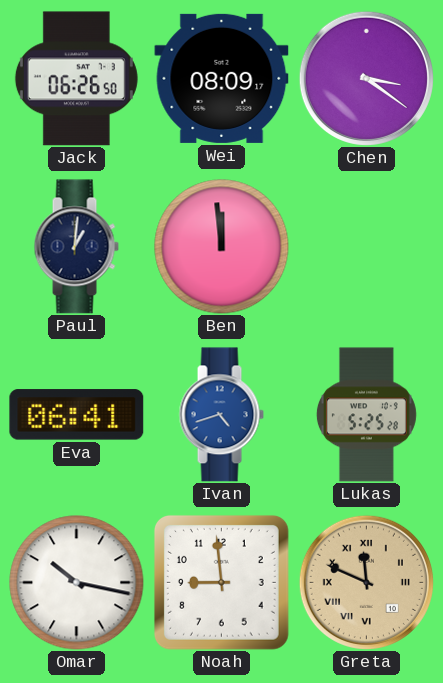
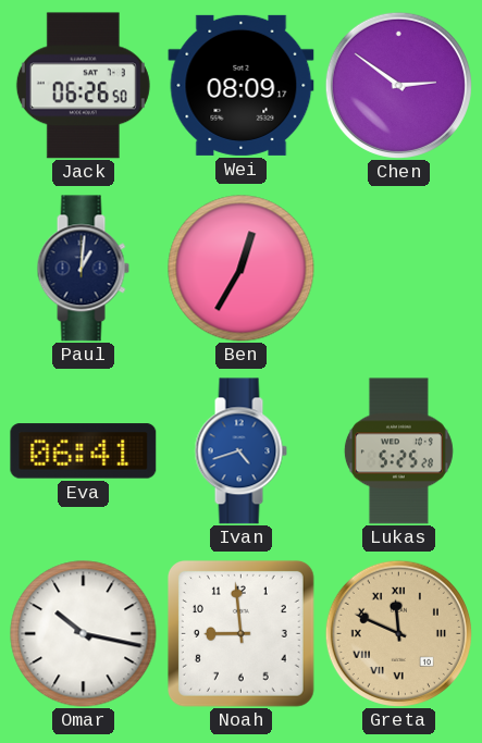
Chen: 3:21 -> 2:51
Ben: 11:59 -> 12:35
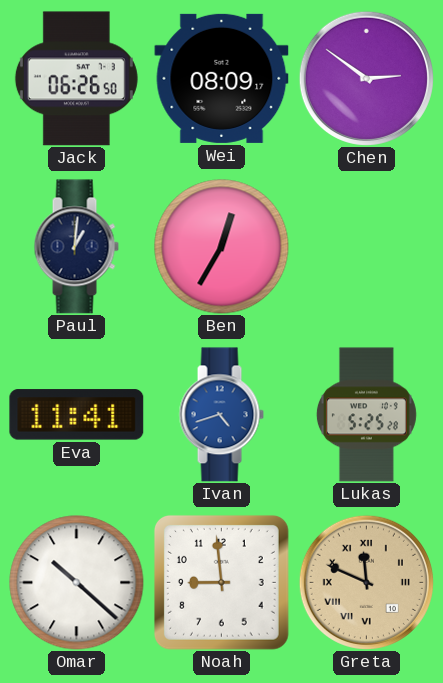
Eva: 06:41 -> 11:41
Omar: 10:17 -> 10:22
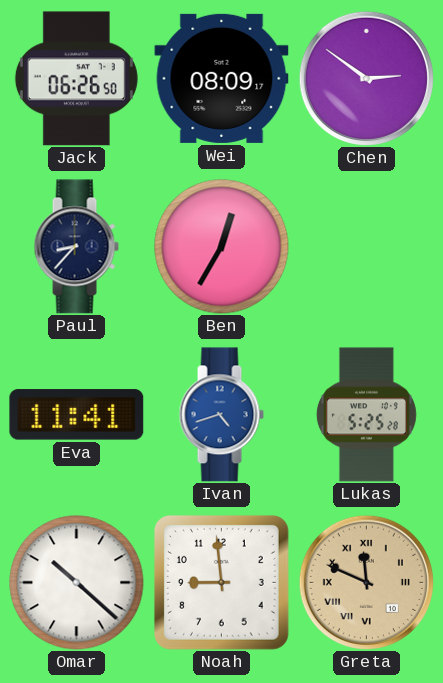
Paul: 1:01 -> 8:37
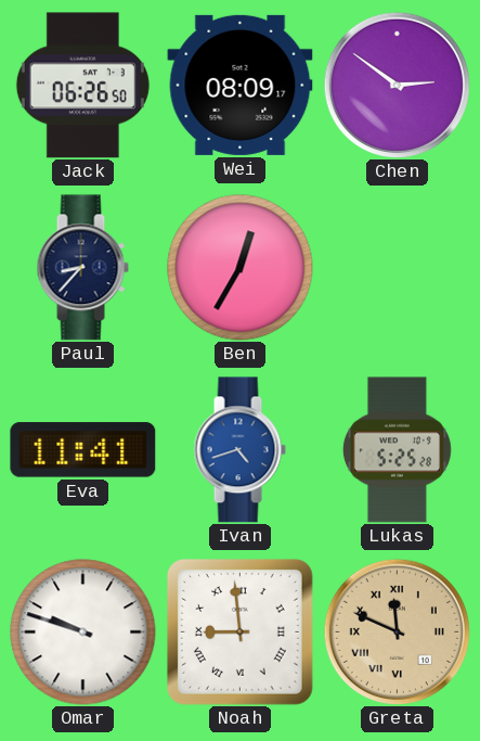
Omar: 10:22 -> 9:48
Noah numerals: Arabic -> Roman
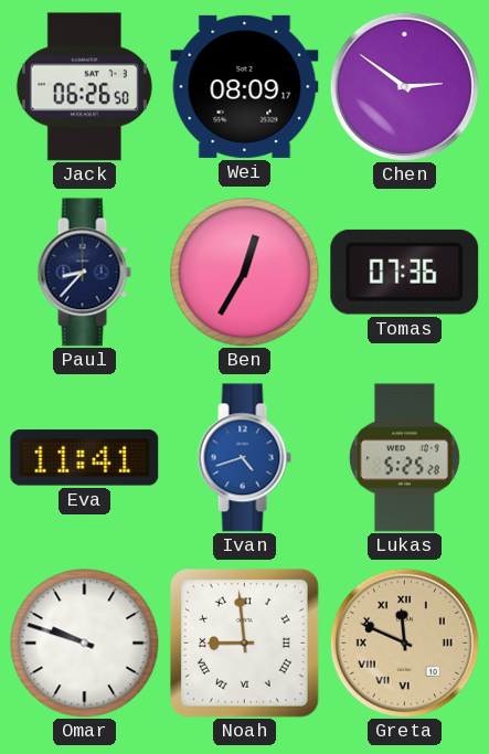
Tomas: none -> 07:36
